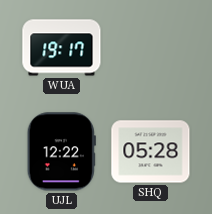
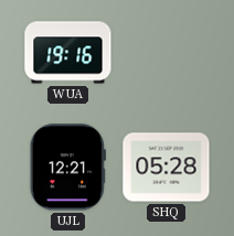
WUA: 19:17 -> 19:16
UJL: 12:22 -> 12:21
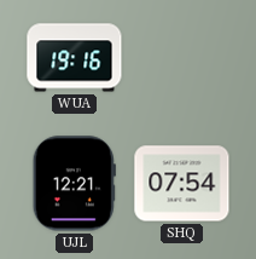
SHQ: 05:28 -> 07:54
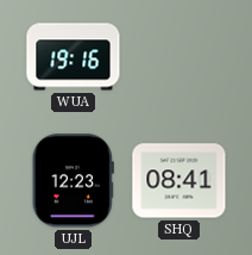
UJL: 12:21 -> 12:23
SHQ: 07:54 -> 08:41
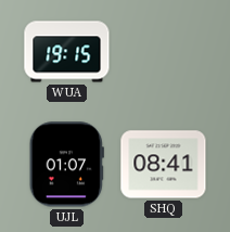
WUA: 19:16 -> 19:15
UJL: 12:23 -> 01:07
